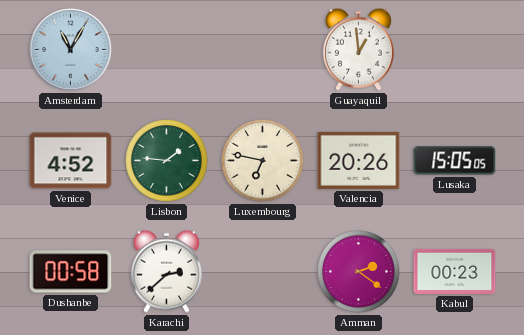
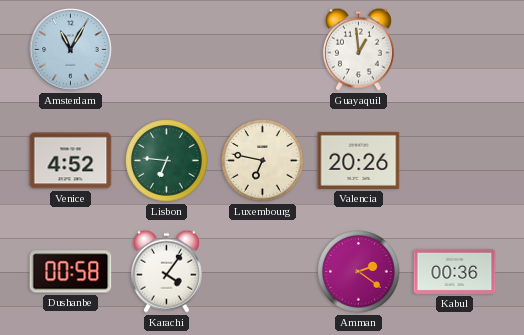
Lisbon: 1:46 -> 6:46
Lusaka: 15:05 -> none
Karachi: 2:38 -> 4:06
Kabul: 00:23 -> 00:36
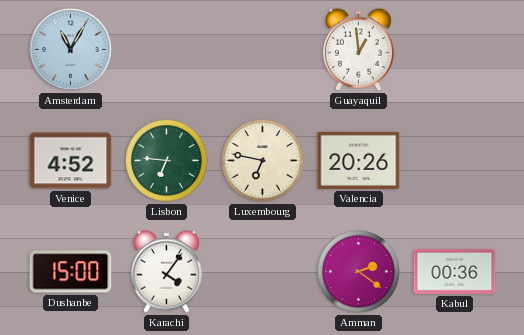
Dushanbe: 00:58 -> 15:00
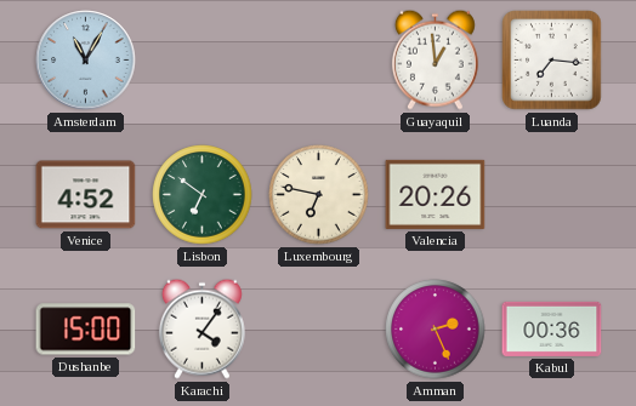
Luanda: none -> 7:16
Lisbon: 6:46 -> 6:51
Amman: 2:21 -> 2:26
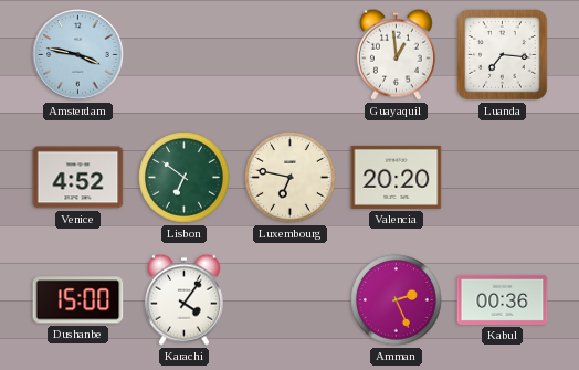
Amsterdam: 11:05 -> 3:47
Valencia: 20:26 -> 20:20
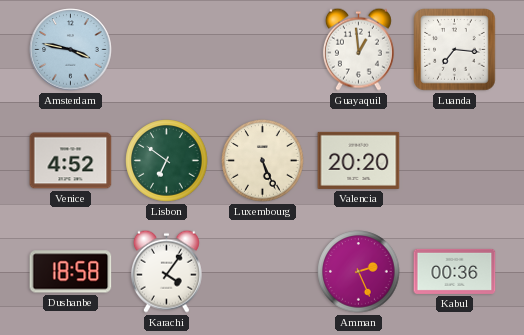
Luxembourg: 6:47 -> 5:26
Dushanbe: 15:00 -> 18:58
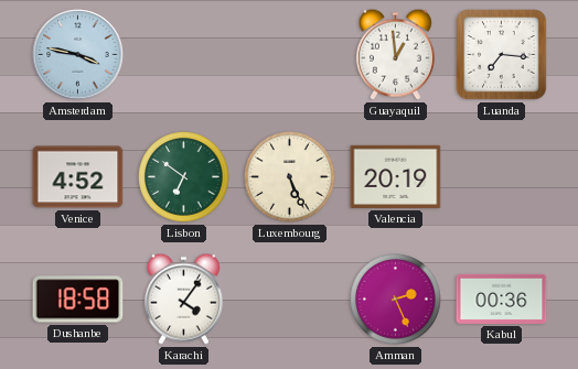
Valencia: 20:20 -> 20:19
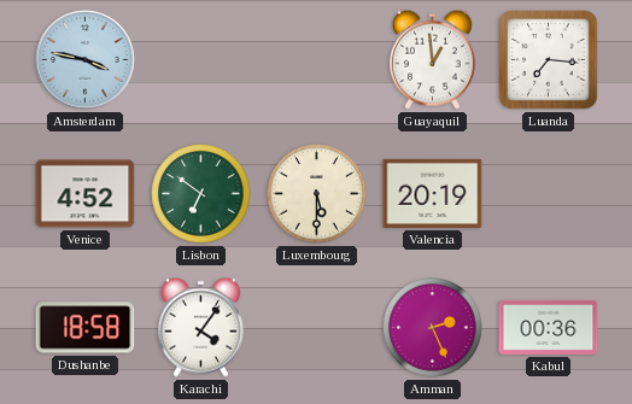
Luxembourg: 5:26 -> 5:30
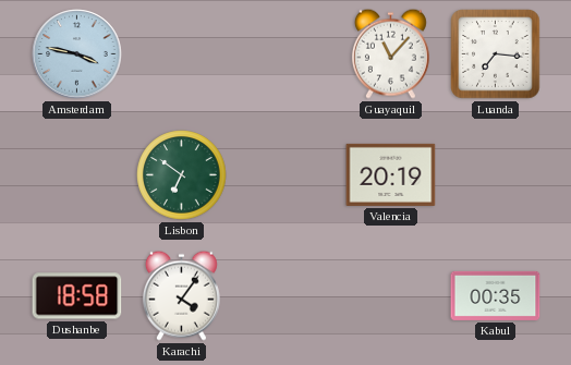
Guayaquil: 12:59 -> 11:07
Venice: 4:52 -> none
Luxembourg: 5:30 -> none
Amman: 2:26 -> none
Kabul: 00:36 -> 00:35
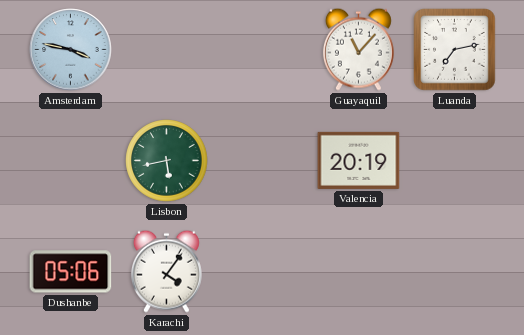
Luanda: 7:16 -> 7:13
Lisbon: 6:51 -> 5:43
Dushanbe: 18:58 -> 05:06
Kabul: 00:35 -> none
